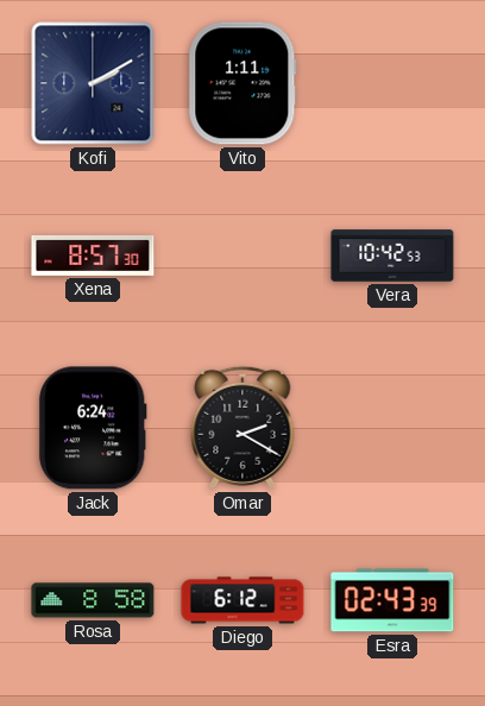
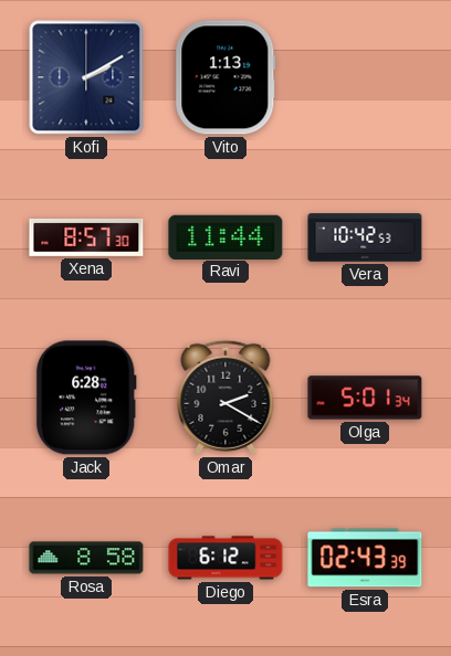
Vito: 1:11 -> 1:13
Ravi: none -> 11:44
Jack: 6:24 -> 6:28
Olga: none -> 5:01
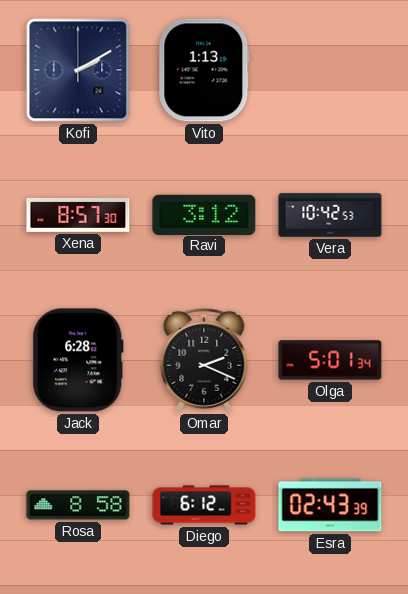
Ravi: 11:44 -> 3:12
Omar: 2:20 -> 2:19
